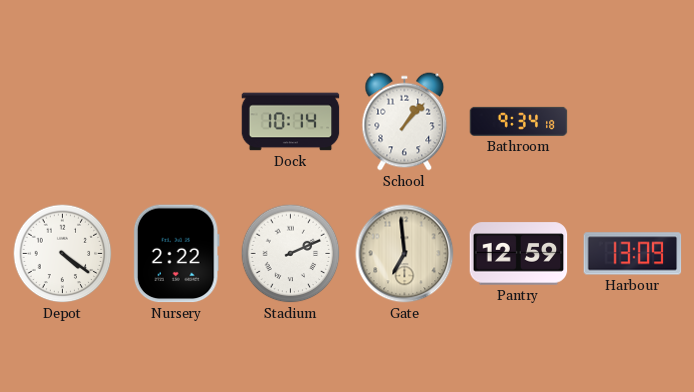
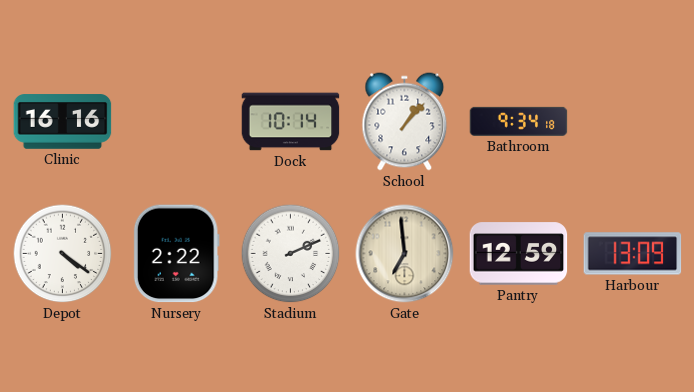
Clinic: none -> 16:16
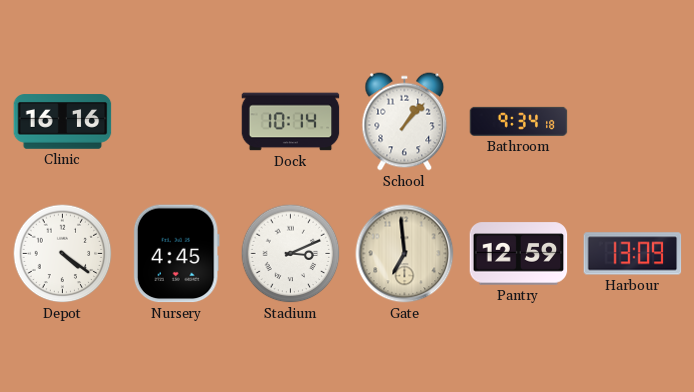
Nursery: 2:22 -> 4:45
Stadium: 2:11 -> 3:11
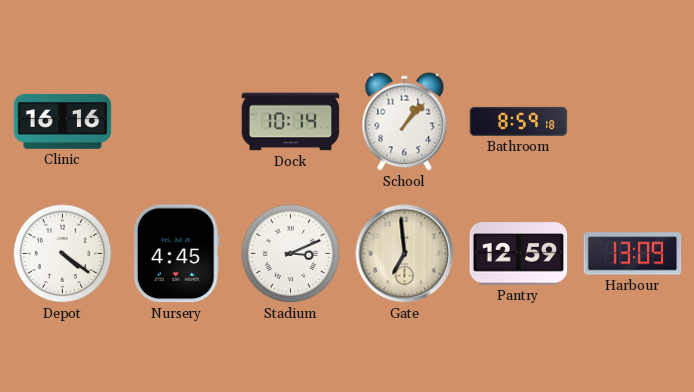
Bathroom: 9:34 -> 8:59
